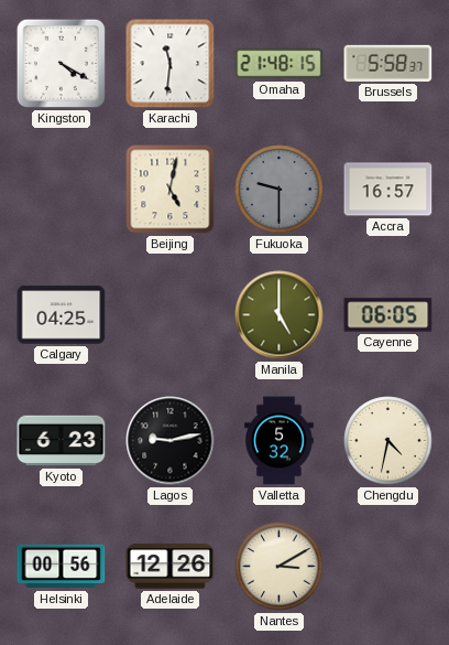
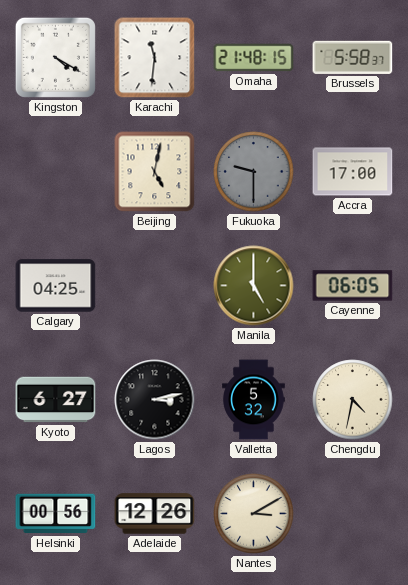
Accra: 16:57 -> 17:00
Kyoto: 6:23 -> 6:27
Lagos: 9:13 -> 3:13
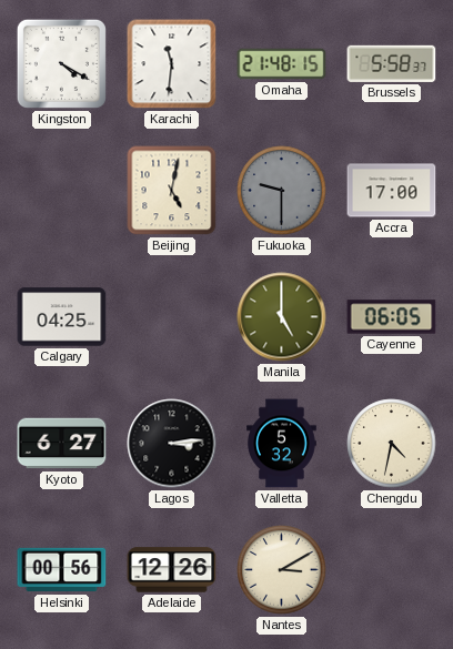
Lagos: 3:13 -> 3:14
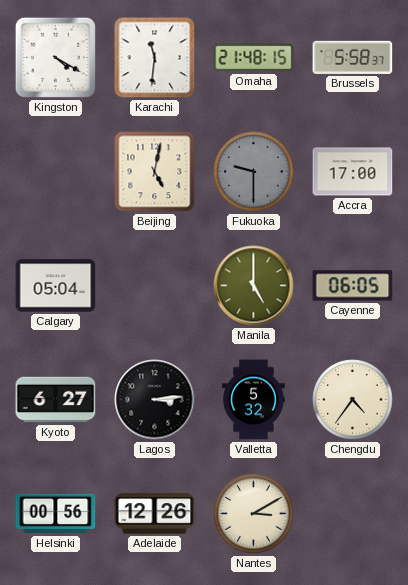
Calgary: 04:25 -> 05:04
Chengdu: 4:32 -> 4:36
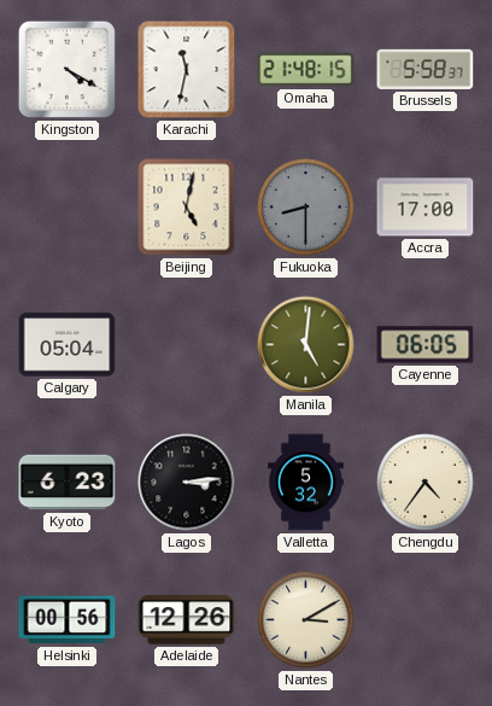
Karachi: 11:31 -> 11:32
Fukuoka: 9:30 -> 8:30
Manila: 5:00 -> 5:01
Kyoto: 6:27 -> 6:23
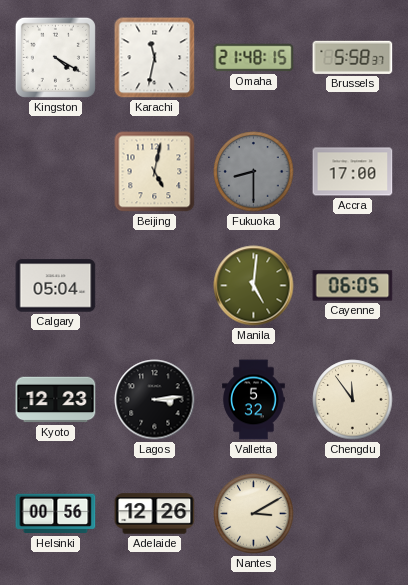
Kyoto: 6:23 -> 12:23
Chengdu: 4:36 -> 11:54
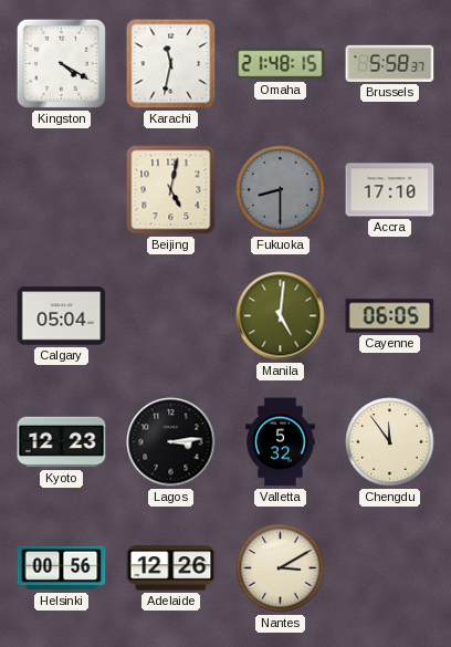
Accra: 17:00 -> 17:10
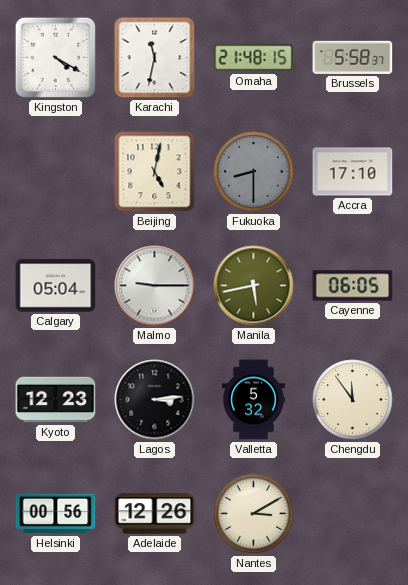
Malmo: none -> 9:15
Manila: 5:01 -> 5:43
